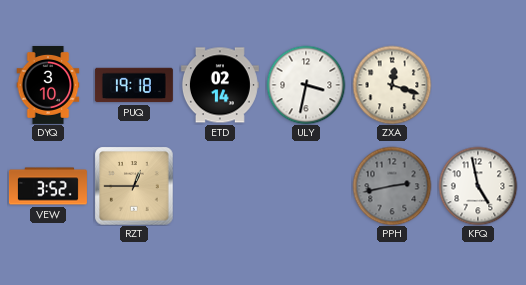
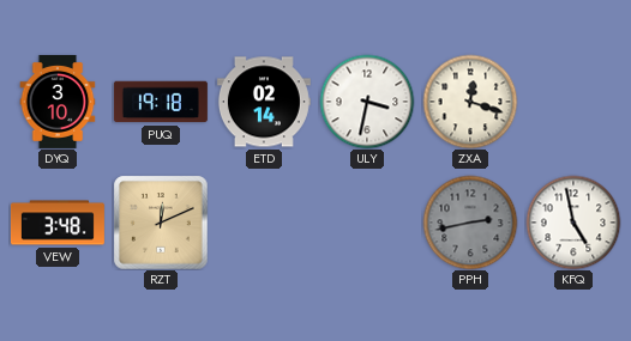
VEW: 3:52 -> 3:48
RZT: 12:45 -> 12:11
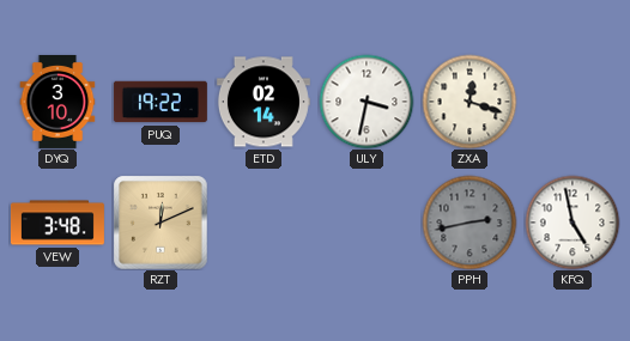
PUQ: 19:18 -> 19:22
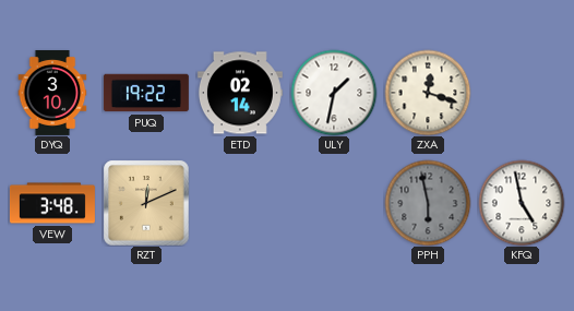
ULY: 3:32 -> 1:32
PPH: 2:43 -> 5:58
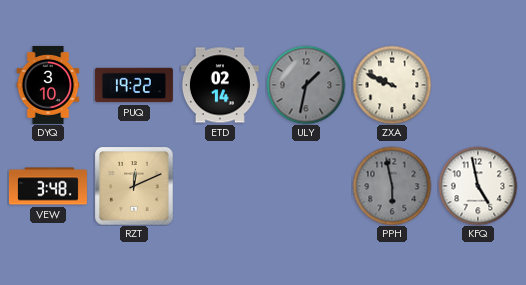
ULY dial: white -> grey
ZXA: 12:18 -> 9:49
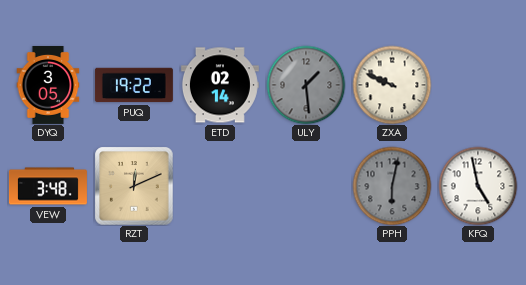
DYQ: 3:10 -> 3:05
ULY: 1:32 -> 1:29
PPH: 5:58 -> 6:02
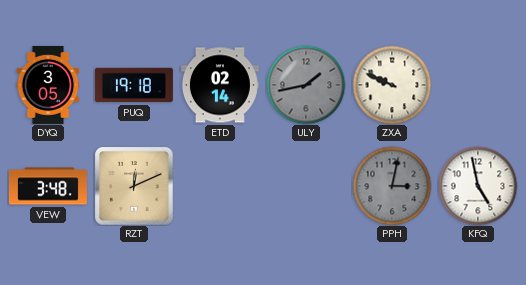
PUQ: 19:22 -> 19:18
ULY: 1:29 -> 1:43
PPH: 6:02 -> 3:02
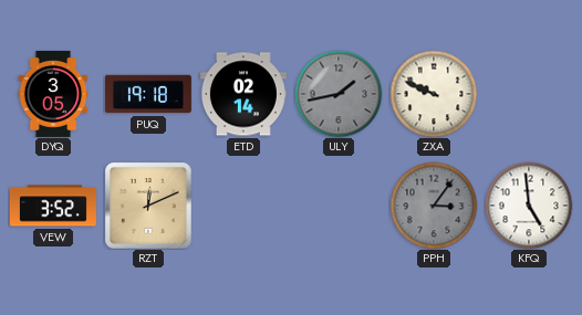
VEW: 3:48 -> 3:52
PPH: 3:02 -> 3:06
KFQ: 4:58 -> 4:59
